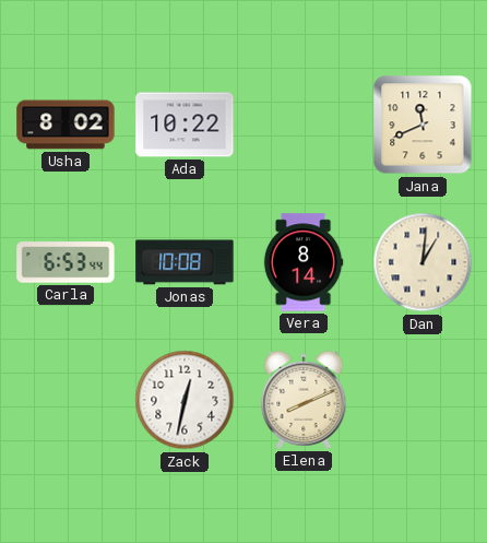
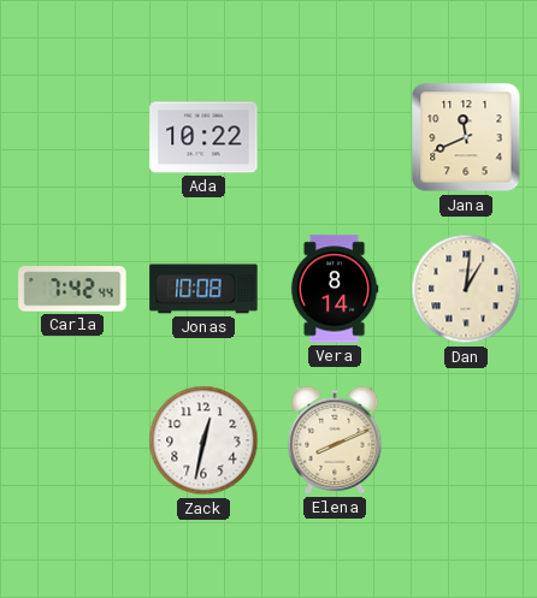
Usha: 8:02 -> none
Carla: 6:53 -> 7:42
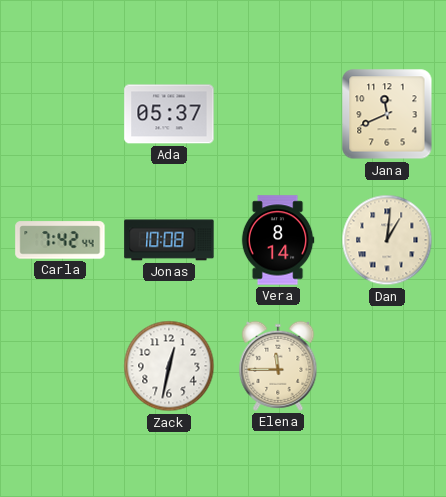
Ada: 10:22 -> 05:37
Elena: 8:11 -> 11:45
